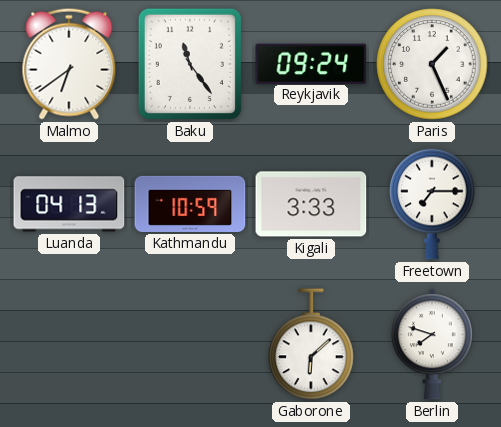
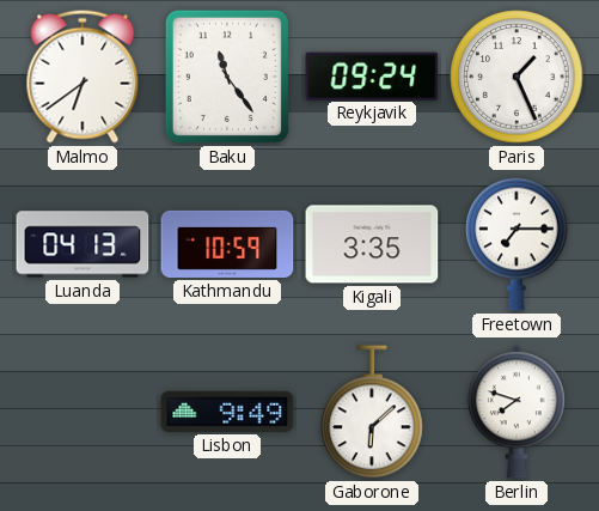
Kigali: 3:33 -> 3:35
Lisbon: none -> 9:49
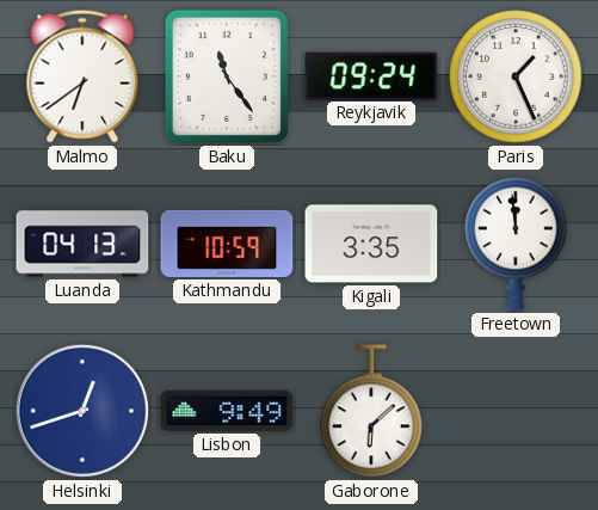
Freetown: 7:15 -> 11:59
Helsinki: none -> 12:42
Berlin: 7:48 -> none
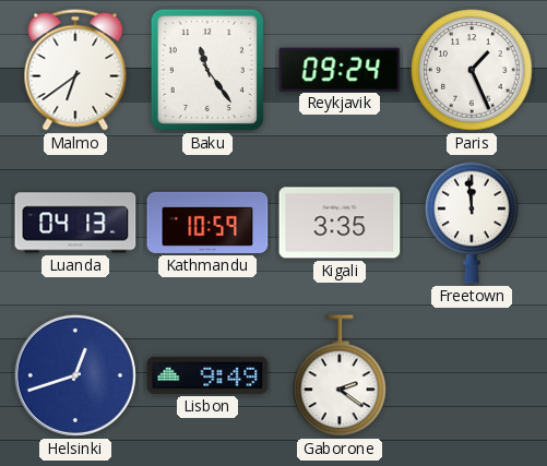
Gaborone: 6:08 -> 2:21
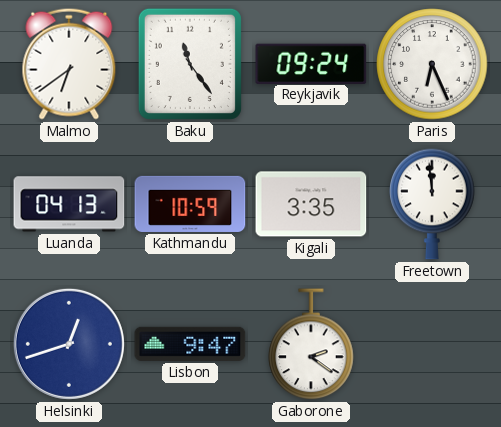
Paris: 1:26 -> 6:26
Lisbon: 9:49 -> 9:47
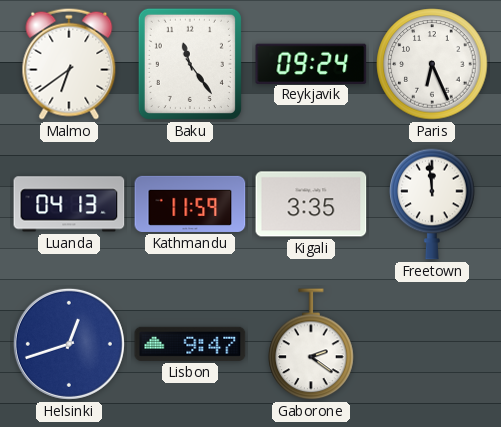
Kathmandu: 10:59 -> 11:59
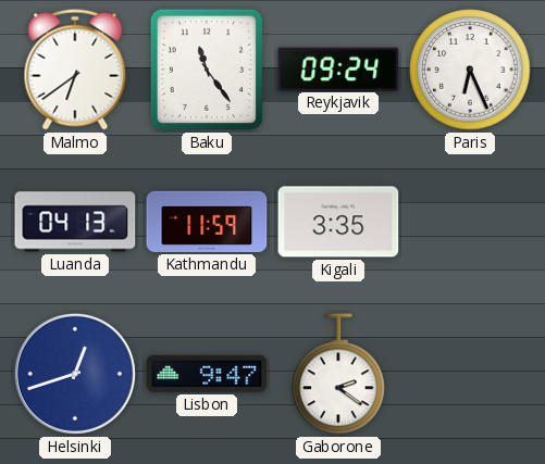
Freetown: 11:59 -> none
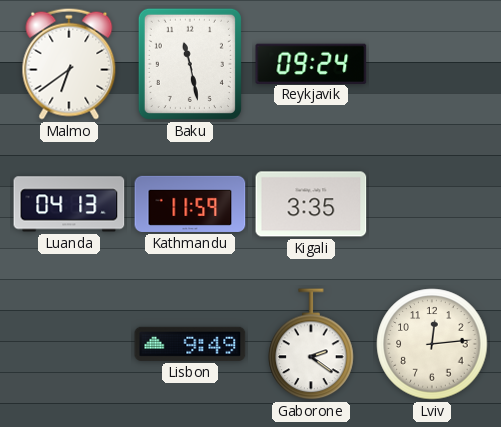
Baku: 11:24 -> 11:28
Paris: 6:26 -> none
Helsinki: 12:42 -> none
Lisbon: 9:47 -> 9:49
Lviv: none -> 12:14
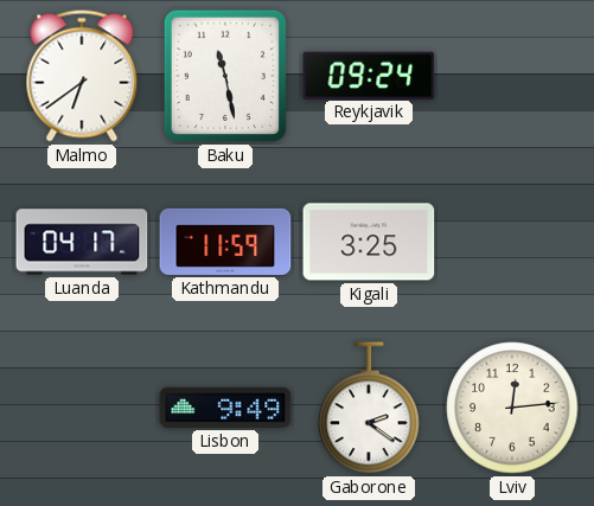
Luanda: 04:13 -> 04:17
Kigali: 3:35 -> 3:25
